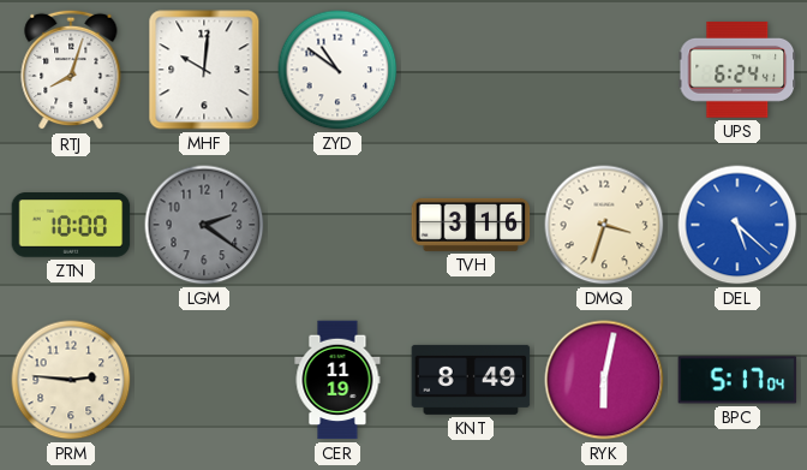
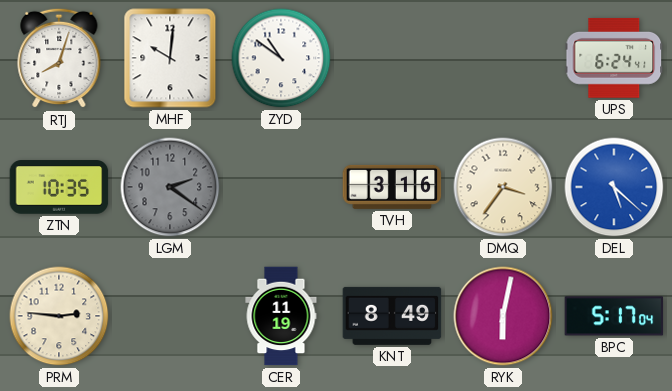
ZTN: 10:00 -> 10:35
DMQ: 3:33 -> 3:36
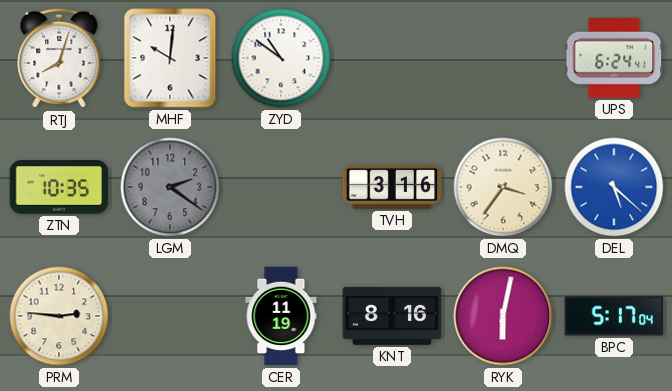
KNT: 8:49 -> 8:16
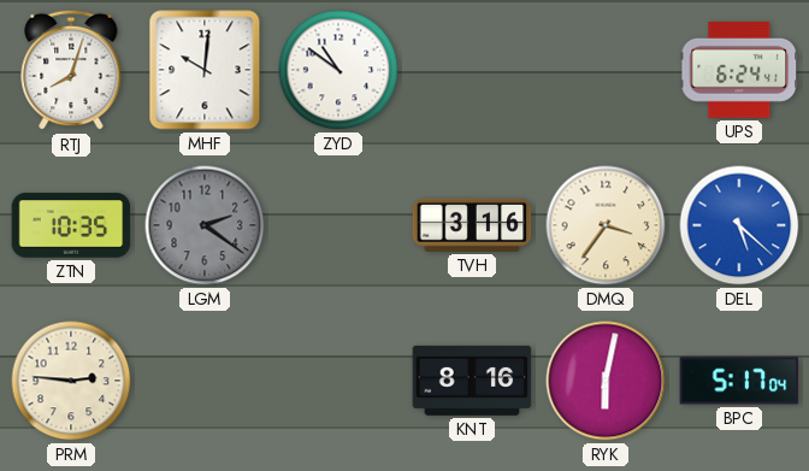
CER: 11:19 -> none
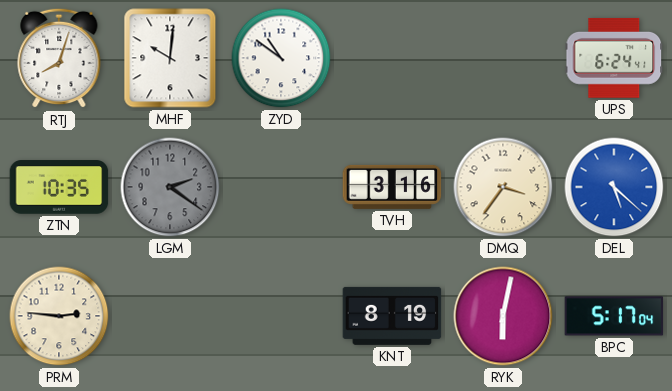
KNT: 8:16 -> 8:19
